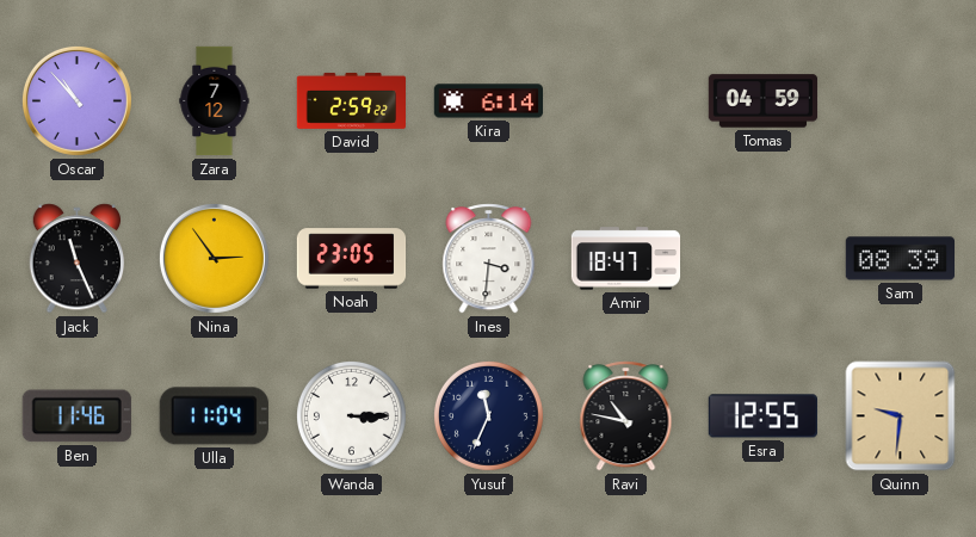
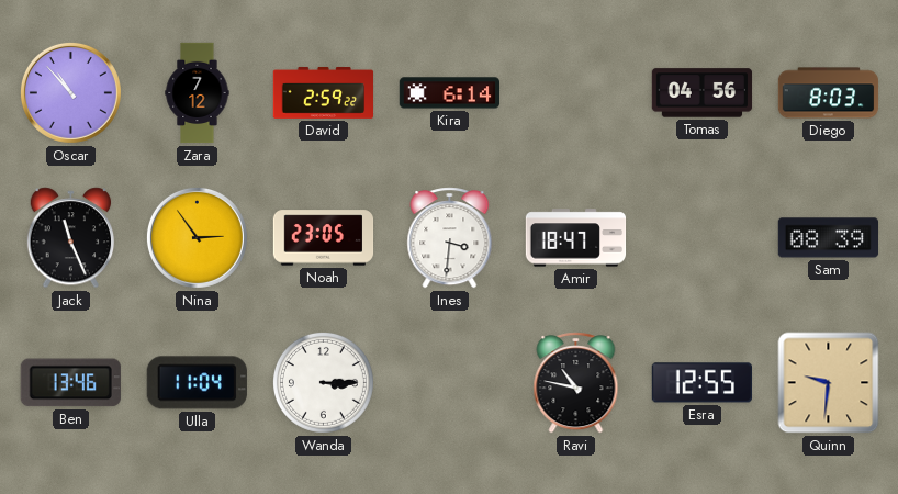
Tomas: 04:59 -> 04:56
Diego: none -> 8:03
Ben: 11:46 -> 13:46
Yusuf: 11:34 -> none
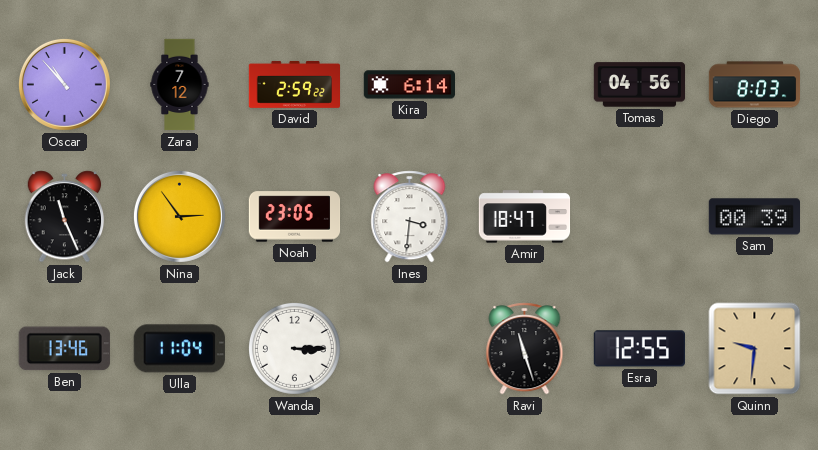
Sam: 08:39 -> 00:39
Ravi: 10:47 -> 11:27
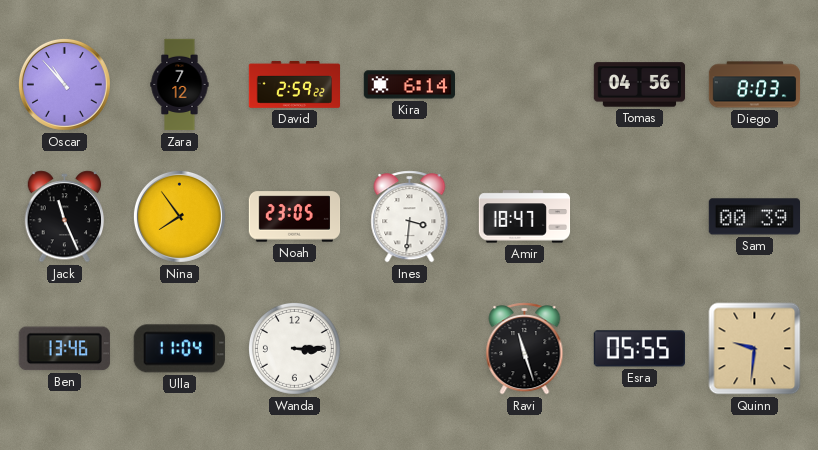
Nina: 2:54 -> 7:54
Esra: 12:55 -> 05:55
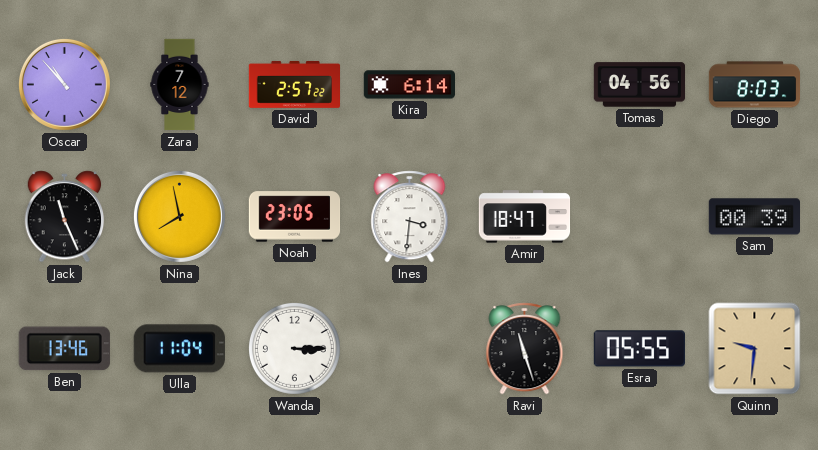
David: 2:59 -> 2:57
Nina: 7:54 -> 7:58
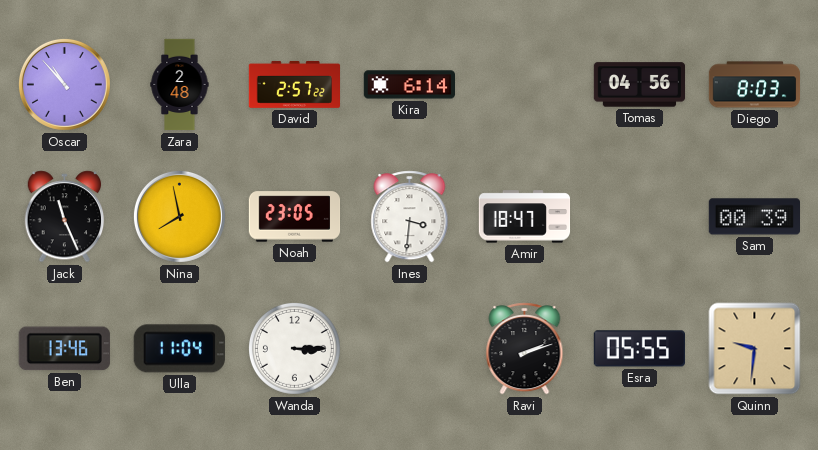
Zara: 7:12 -> 2:48
Ravi: 11:27 -> 2:12
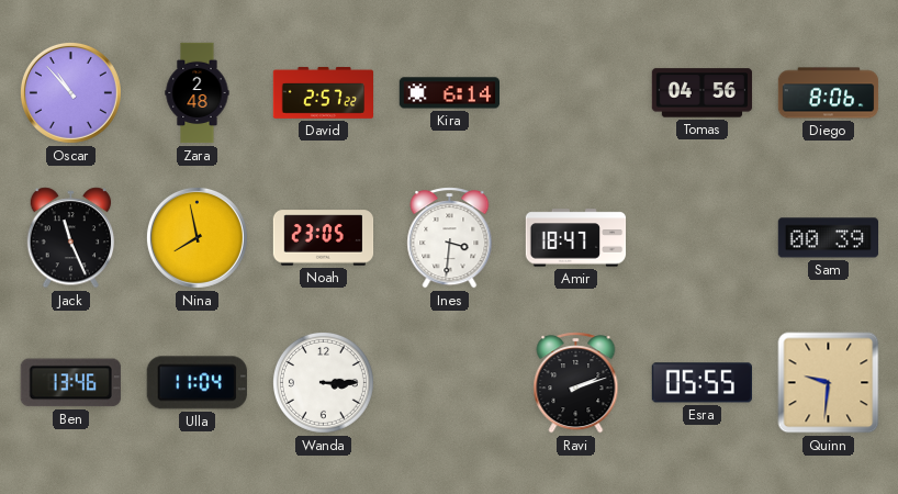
Diego: 8:03 -> 8:06
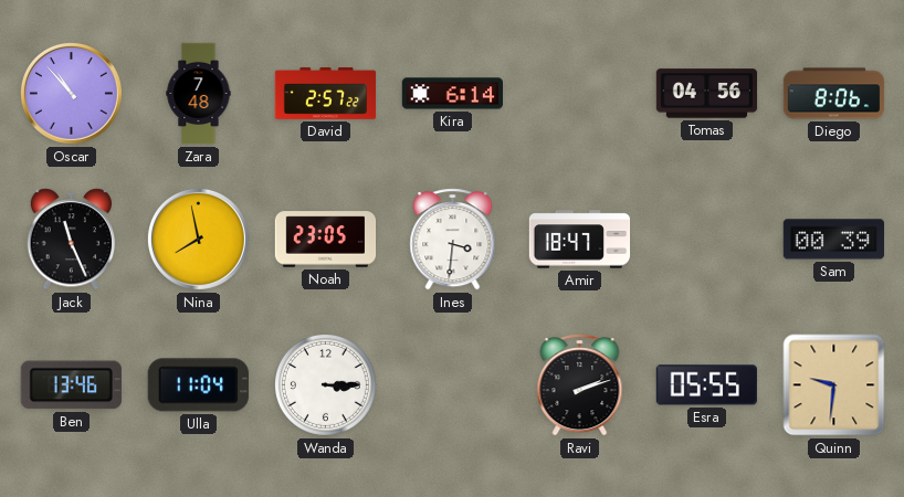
Zara: 2:48 -> 7:48
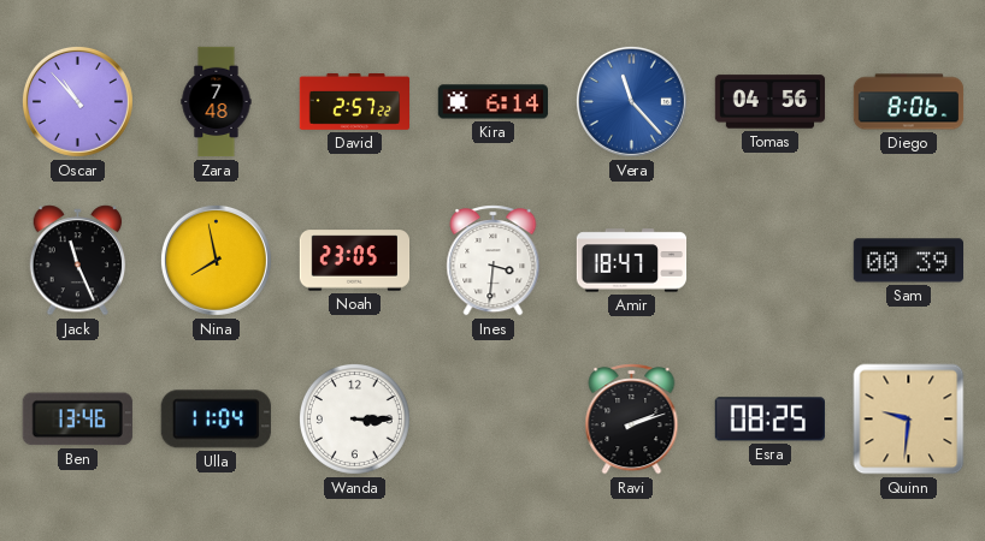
Vera: none -> 11:23
Esra: 05:55 -> 08:25
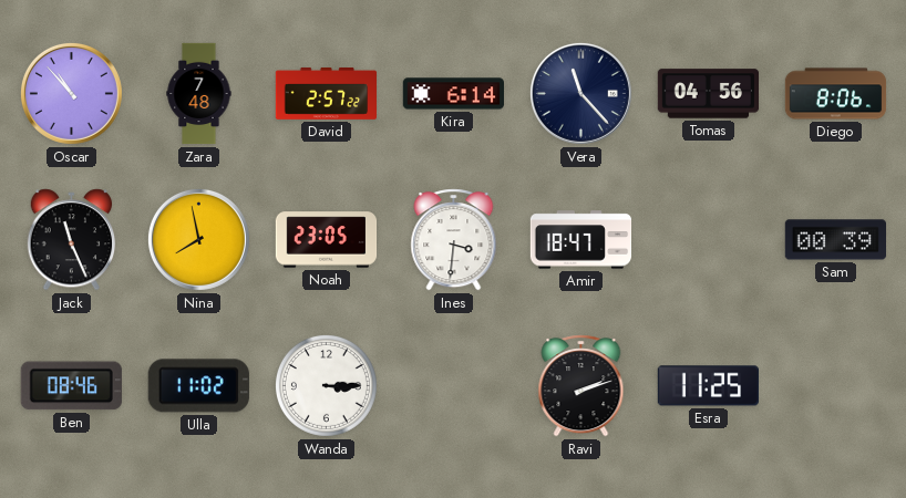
Vera dial: blue -> navy
Ben: 13:46 -> 08:46
Ulla: 11:04 -> 11:02
Esra: 08:25 -> 11:25
Quinn: 9:31 -> none
